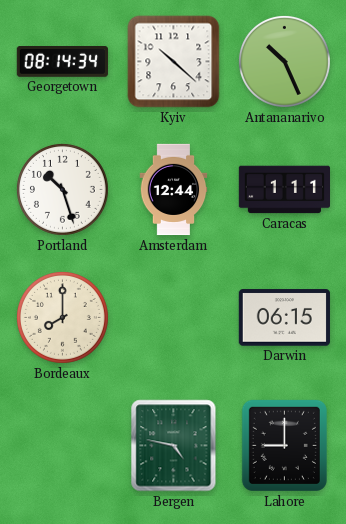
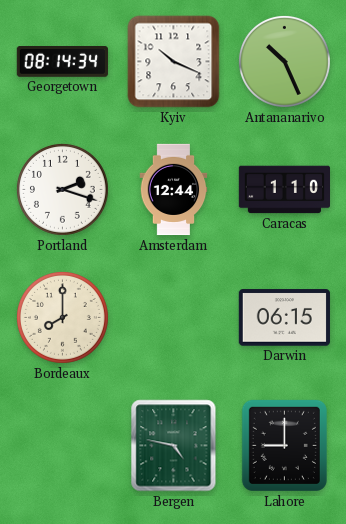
Kyiv: 10:22 -> 10:19
Portland: 10:27 -> 2:18
Caracas: 1:11 -> 1:10
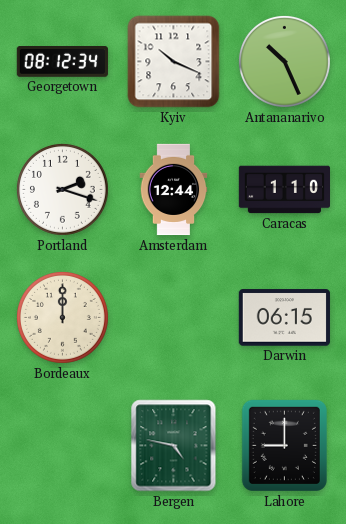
Georgetown: 08:14 -> 08:12
Bordeaux: 8:00 -> 12:00
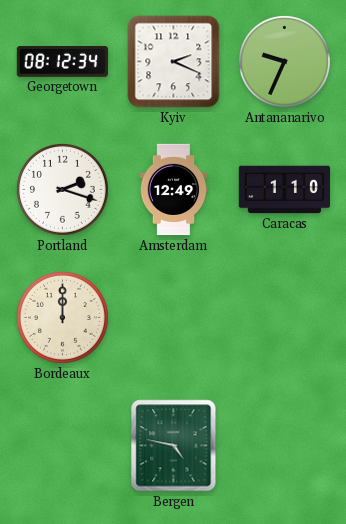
Kyiv: 10:19 -> 2:19
Antananarivo: 10:26 -> 9:34
Amsterdam: 12:44 -> 12:49
Darwin: 06:15 -> none
Lahore: 9:00 -> none
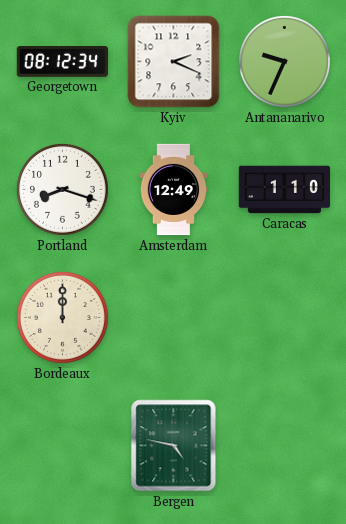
Portland: 2:18 -> 8:18
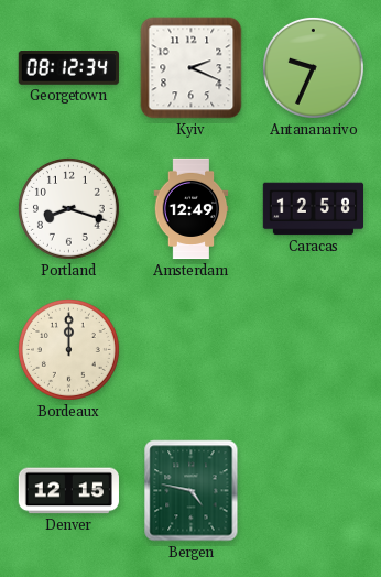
Caracas: 1:10 -> 12:58
Denver: none -> 12:15
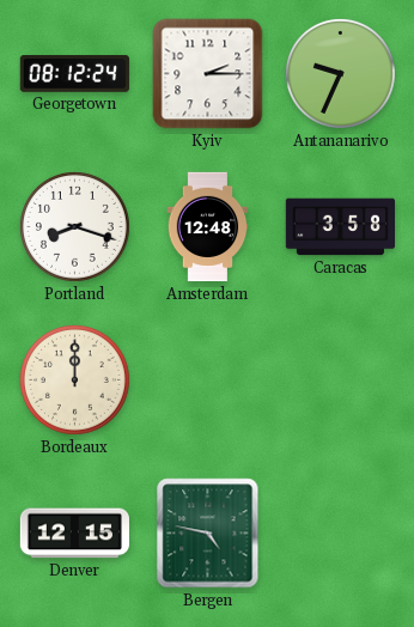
Georgetown: 08:12:34 -> 08:12:24
Kyiv: 2:19 -> 2:15
Amsterdam: 12:49 -> 12:48
Caracas: 12:58 -> 3:58
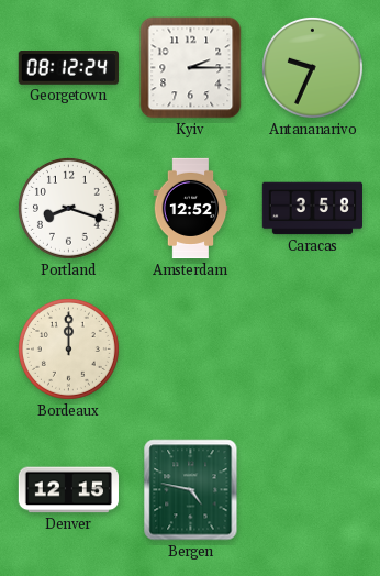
Amsterdam: 12:48 -> 12:52
